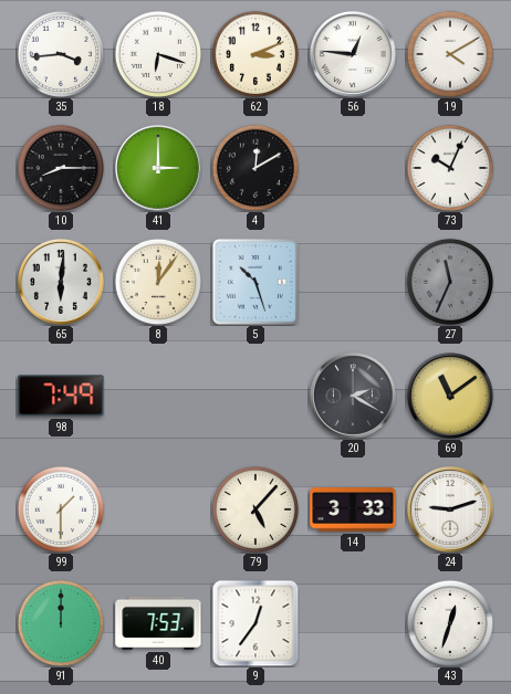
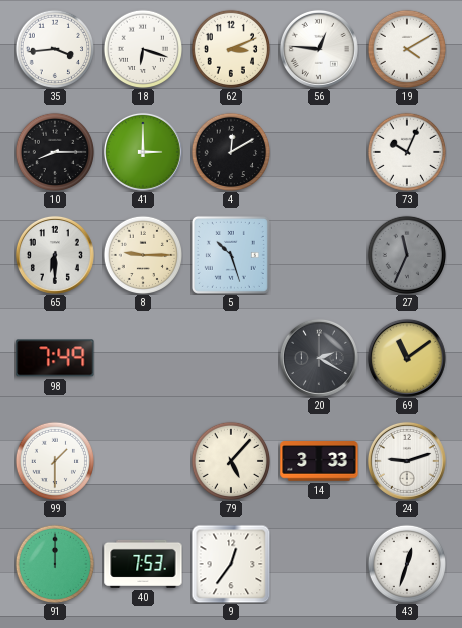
65: 6:01 -> 6:30
8: 12:06 -> 9:15
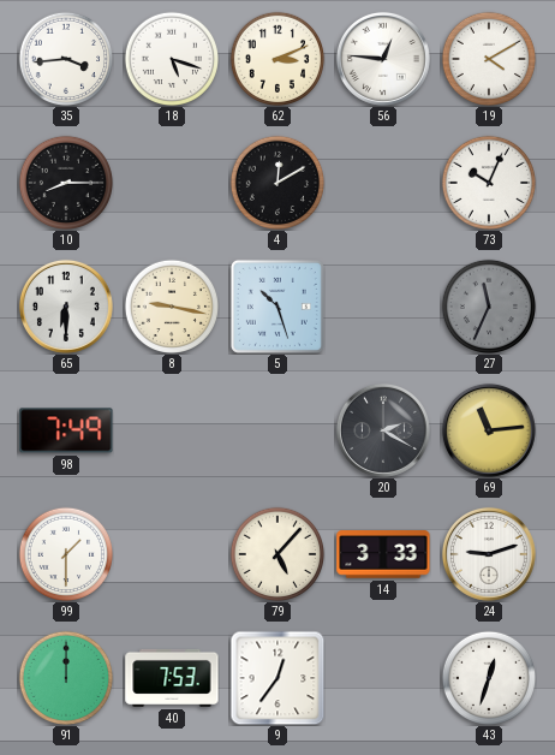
18: 6:18 -> 5:18
41: 3:00 -> none
8: 9:15 -> 9:17
69: 11:09 -> 11:14
